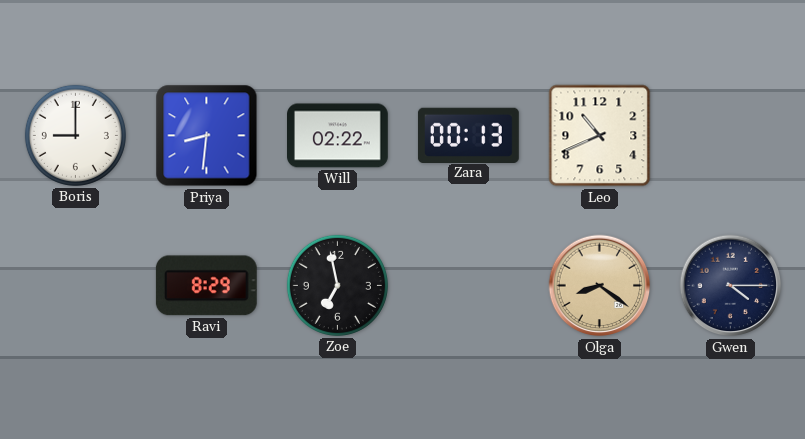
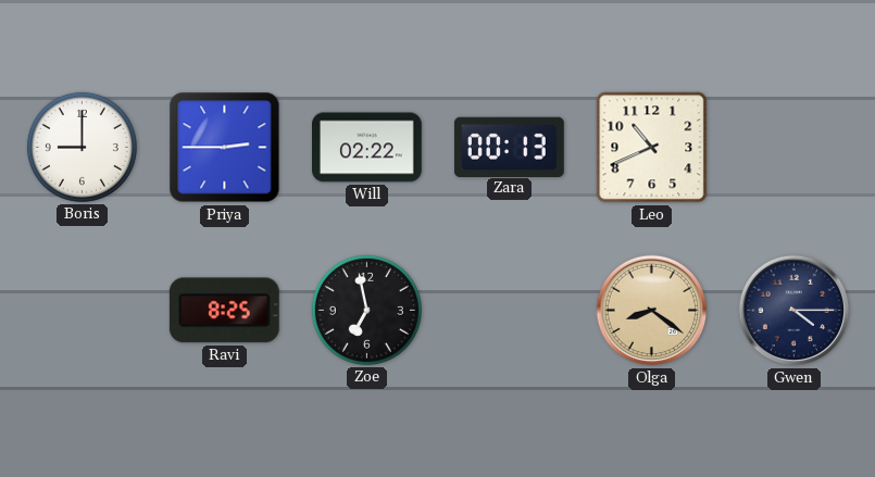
Priya: 8:31 -> 2:45
Ravi: 8:29 -> 8:25
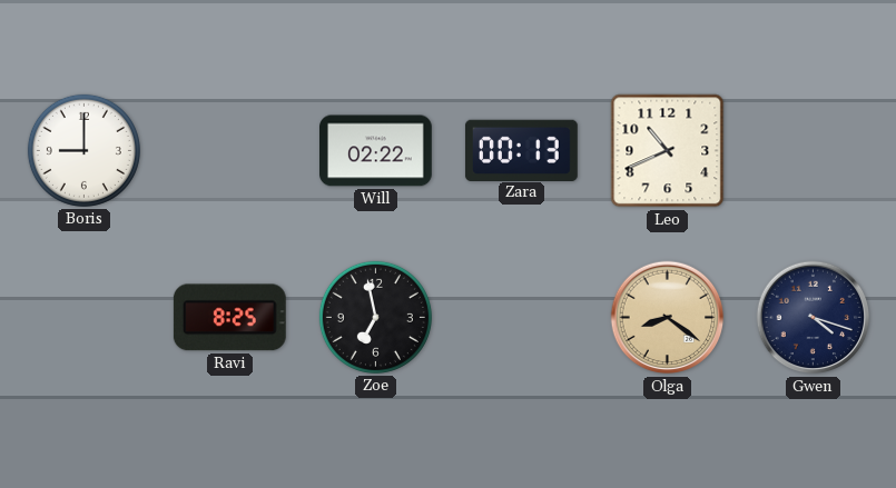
Priya: 2:45 -> none
Gwen: 4:15 -> 4:18
